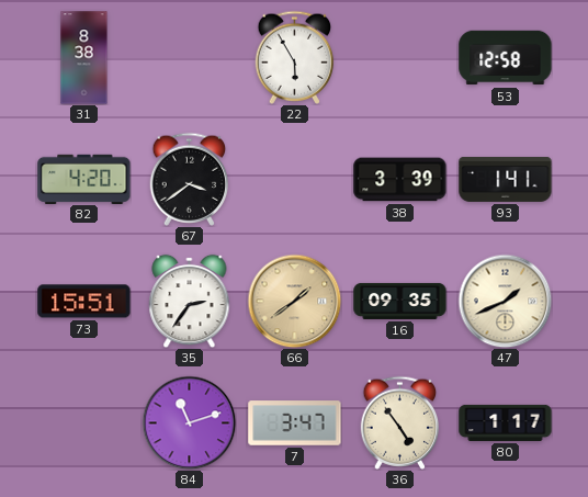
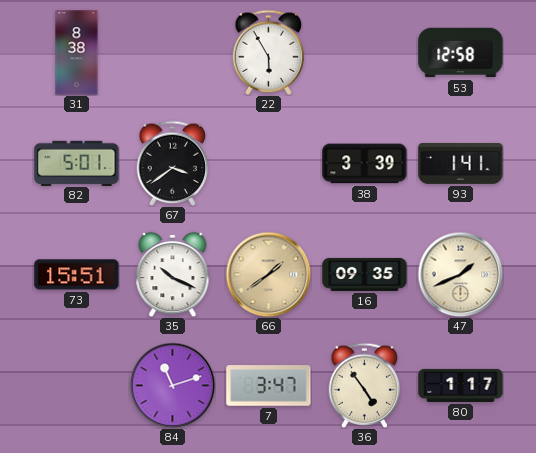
82: 4:20 -> 5:01
35: 2:36 -> 10:19
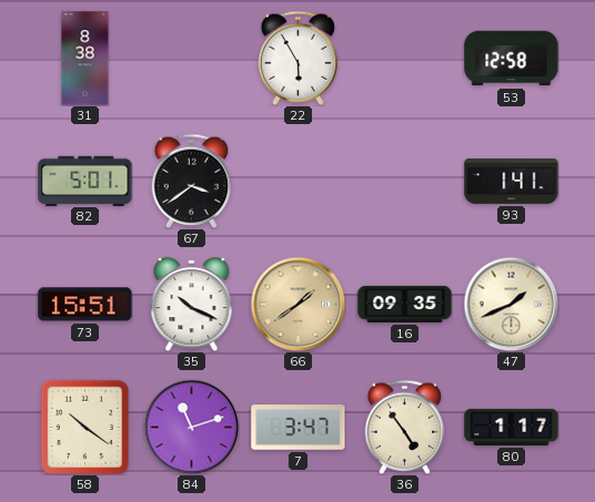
38: 3:39 -> none
58: none -> 10:21
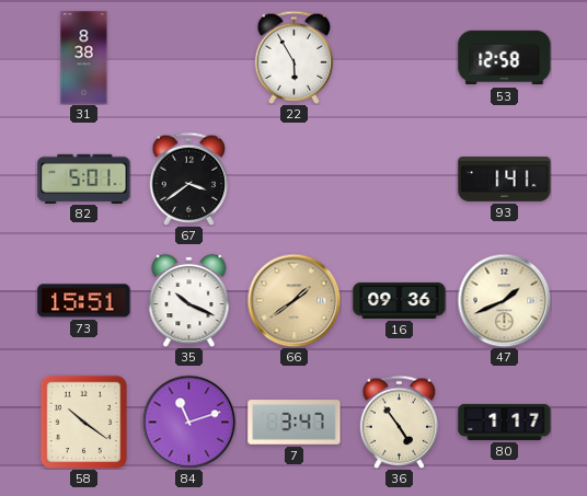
16: 09:35 -> 09:36
